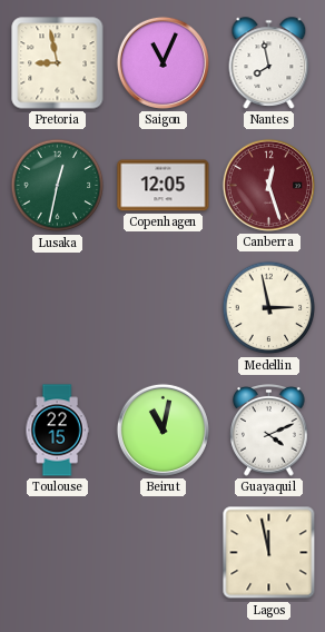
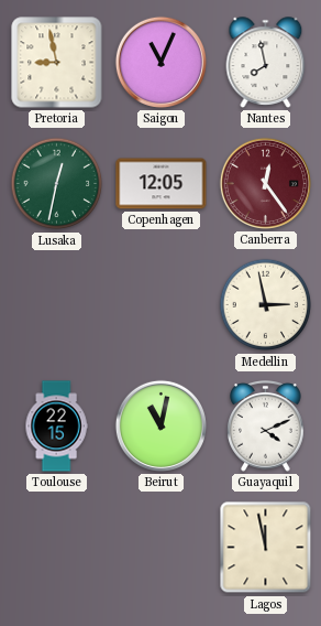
Canberra: 12:27 -> 12:24
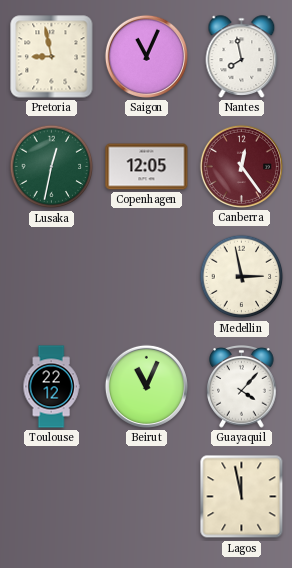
Toulouse: 22:15 -> 22:12
Beirut: 11:02 -> 11:04
Guayaquil: 4:11 -> 4:07
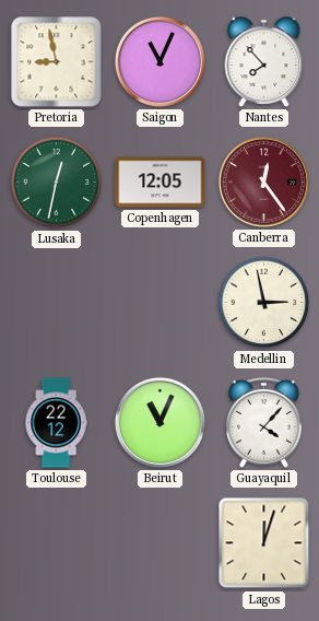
Nantes: 7:58 -> 7:53
Lagos: 11:58 -> 12:03
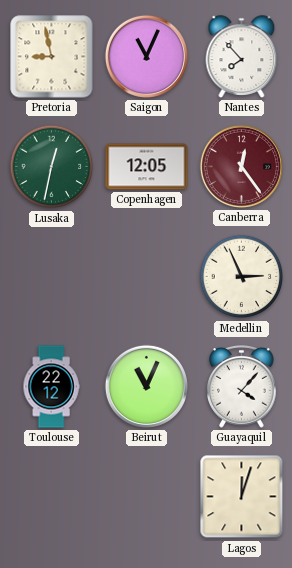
Medellin: 2:58 -> 2:56
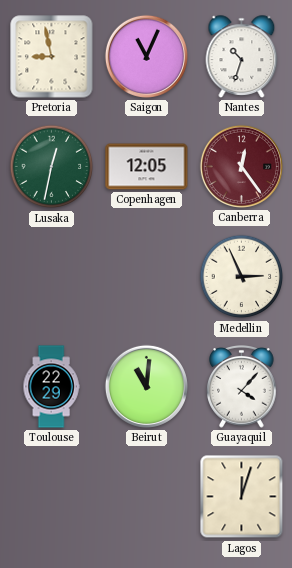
Nantes: 7:53 -> 10:33
Toulouse: 22:12 -> 22:29
Beirut: 11:04 -> 11:01
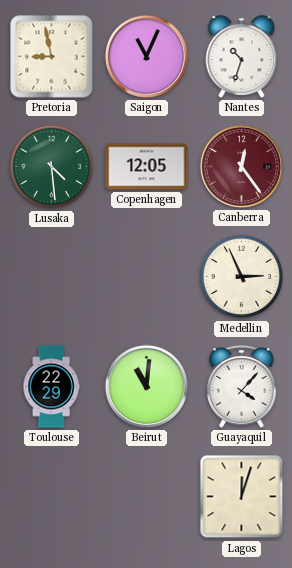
Lusaka: 12:32 -> 4:29
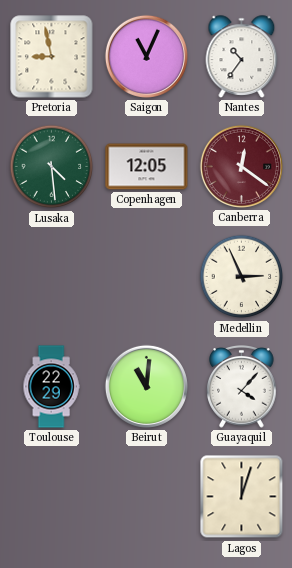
Nantes: 10:33 -> 10:36
Canberra: 12:24 -> 12:21
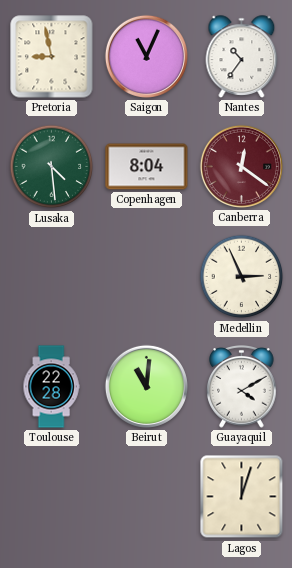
Copenhagen: 12:05 -> 8:04
Toulouse: 22:29 -> 22:28
Guayaquil: 4:07 -> 4:10
